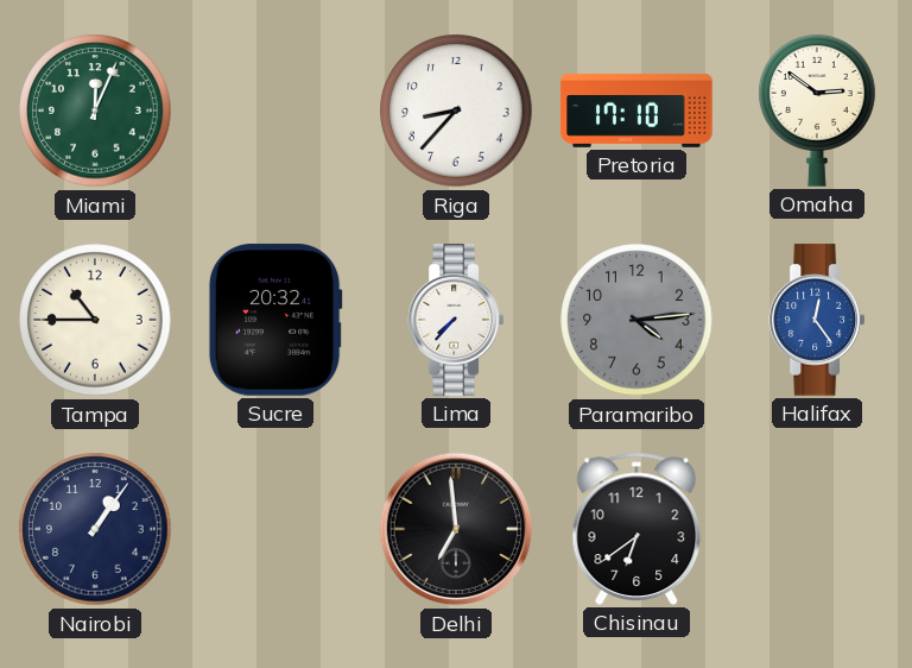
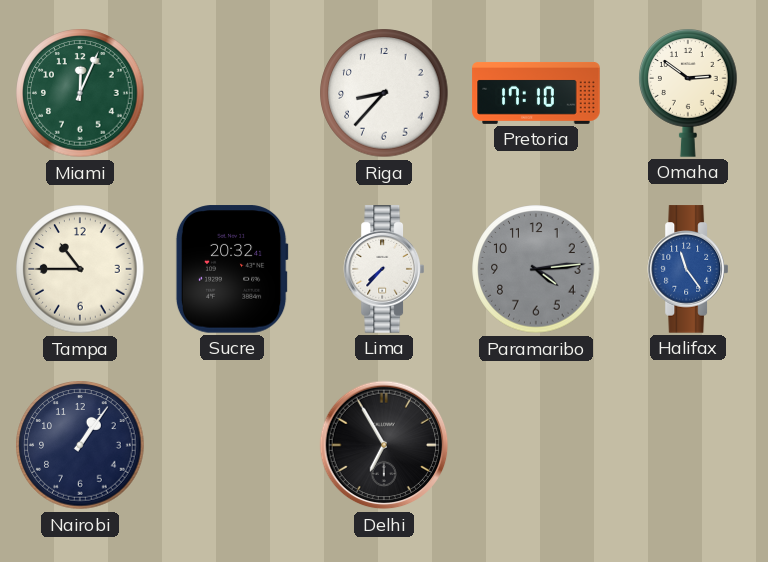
Halifax: 12:24 -> 11:24
Delhi: 6:59 -> 6:55
Chisinau: 6:39 -> none
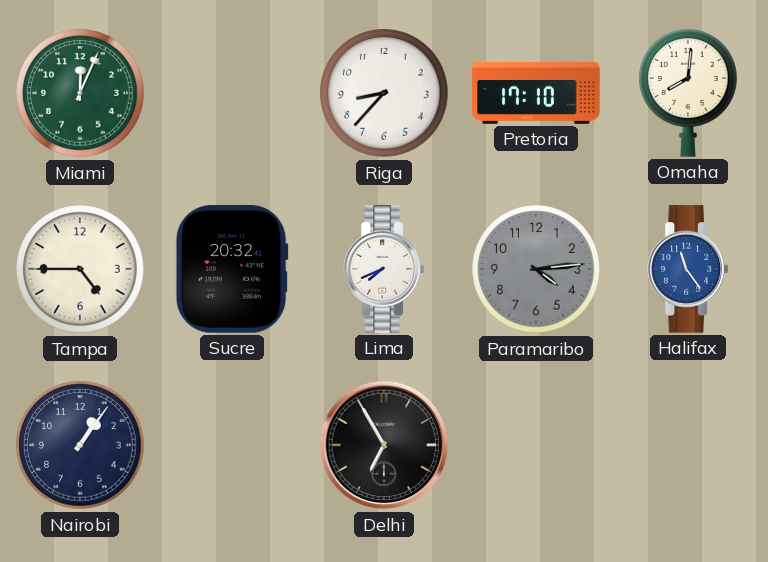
Omaha: 2:51 -> 8:01
Tampa: 10:45 -> 4:45
Lima: 7:37 -> 7:41
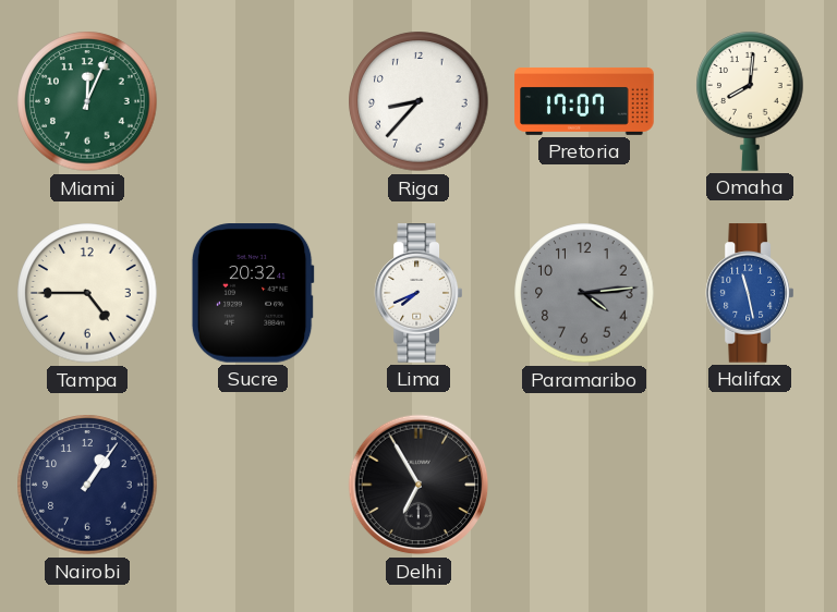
Pretoria: 17:10 -> 17:07
Halifax: 11:24 -> 11:28
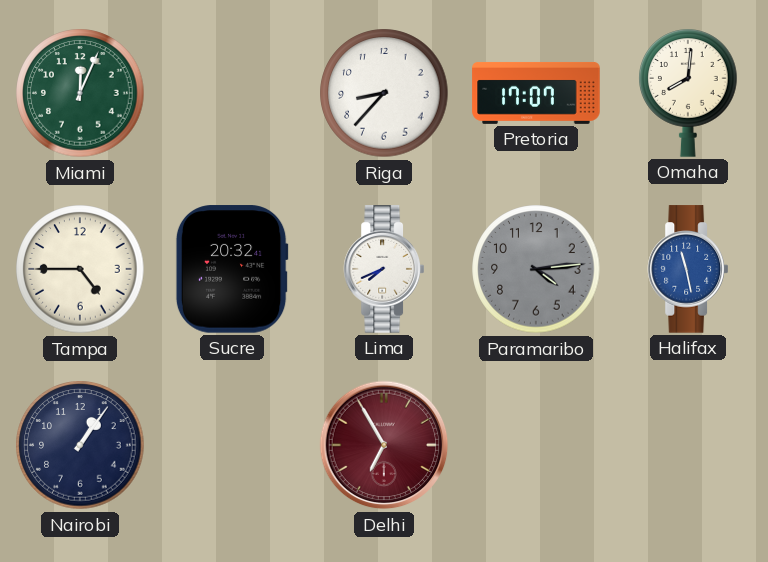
Delhi dial: black -> burgundy
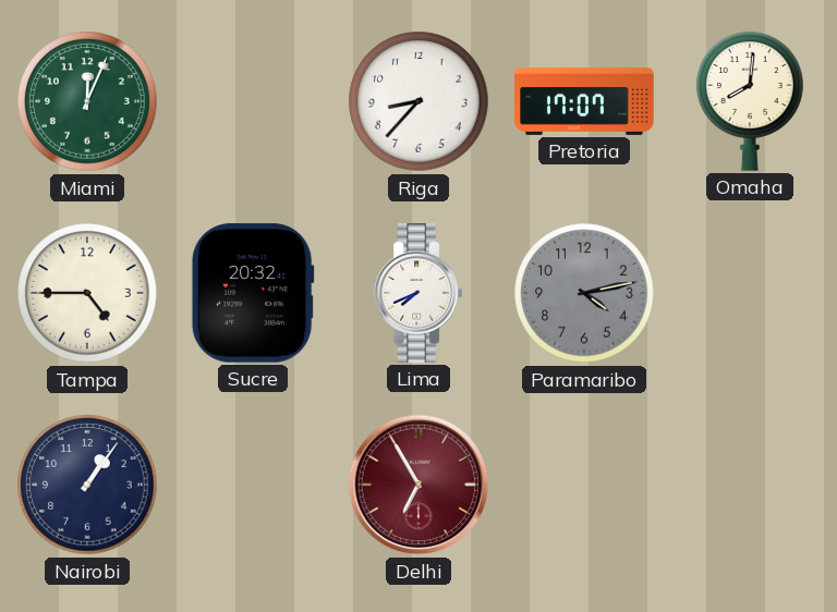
Paramaribo: 4:14 -> 4:13
Halifax: 11:28 -> none
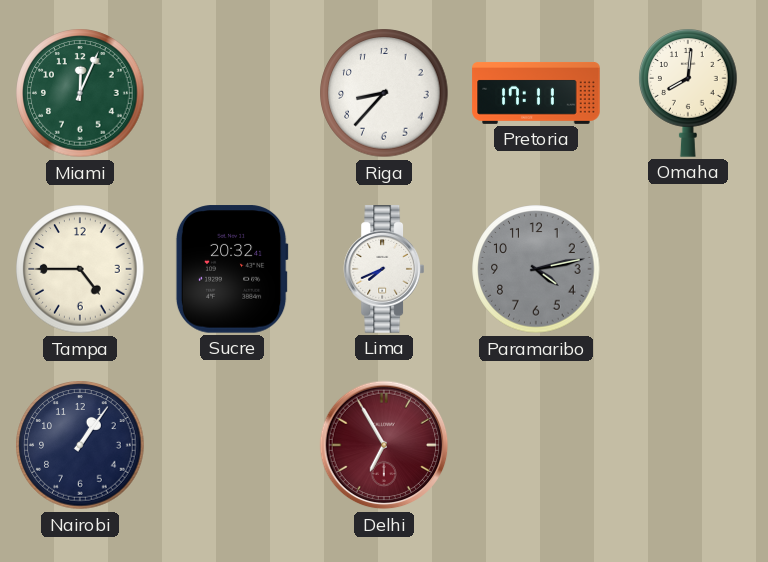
Pretoria: 17:07 -> 17:11
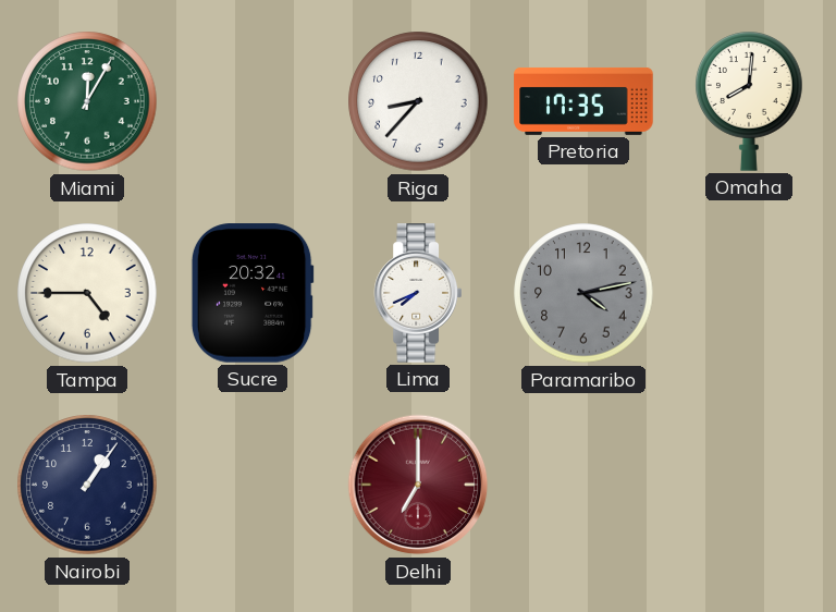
Miami: 12:04 -> 12:05
Pretoria: 17:11 -> 17:35
Delhi: 6:55 -> 7:00
